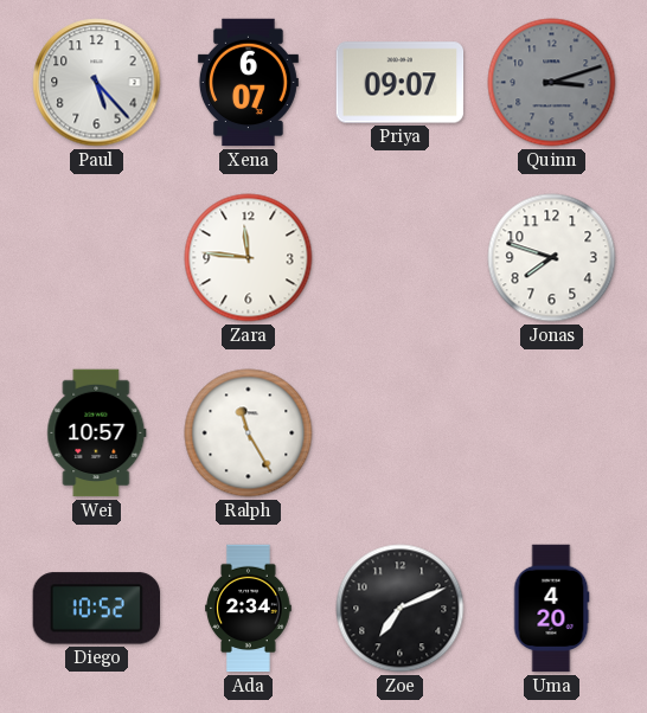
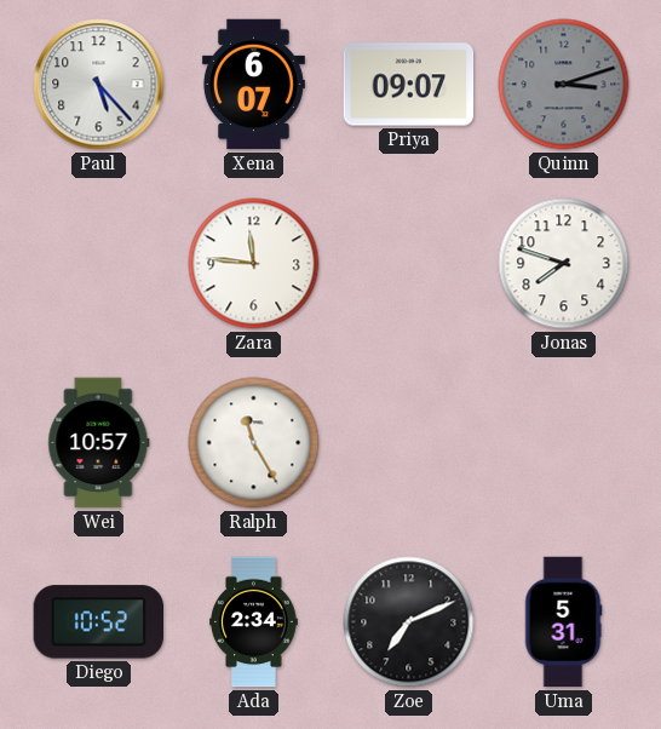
Uma: 4:20 -> 5:31
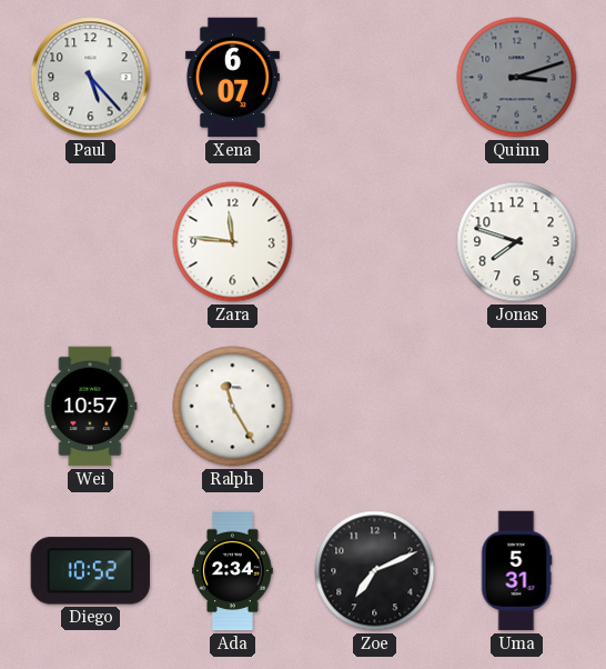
Priya: 09:07 -> none
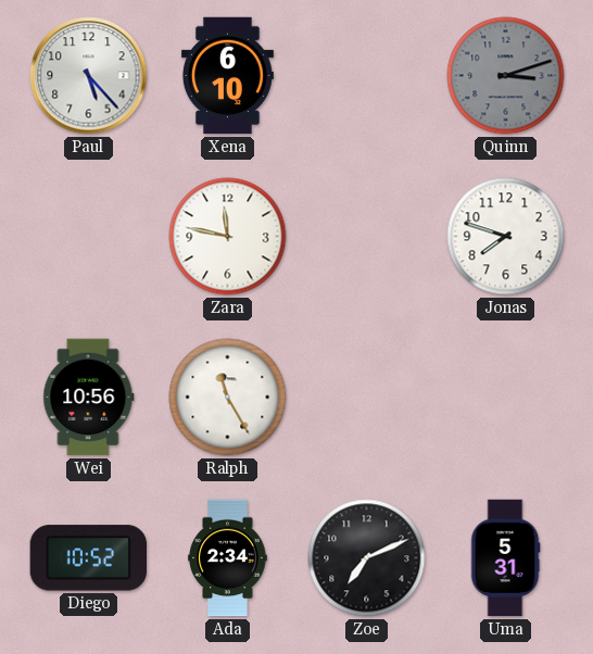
Xena: 6:07 -> 6:10
Zara: 11:46 -> 11:47
Wei: 10:57 -> 10:56
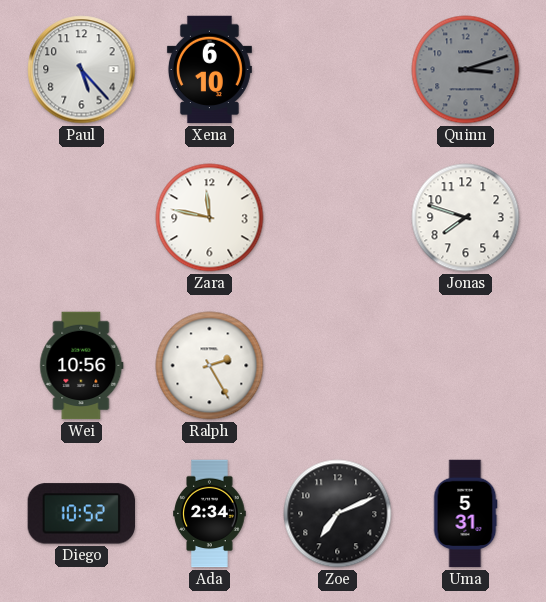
Ralph: 11:25 -> 2:25
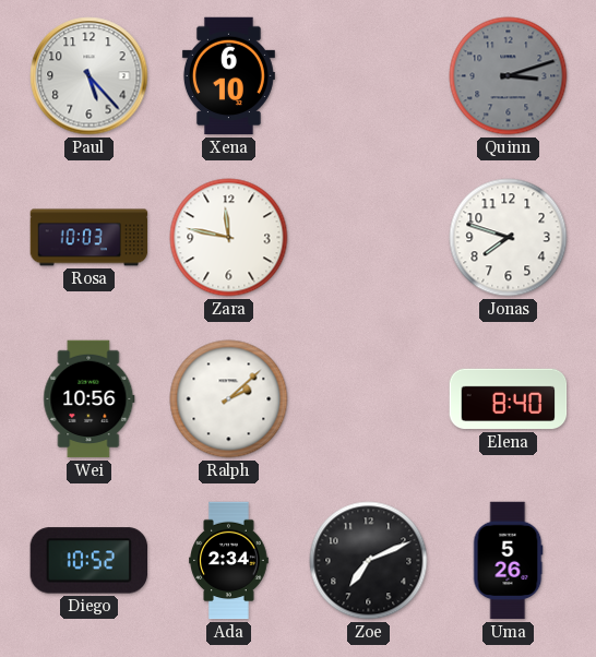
Rosa: none -> 10:03
Ralph: 2:25 -> 2:08
Elena: none -> 8:40
Uma: 5:31 -> 5:26
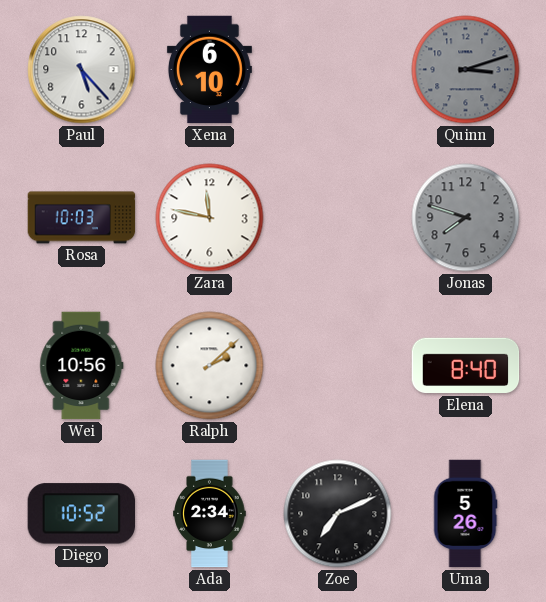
Jonas dial: white -> grey
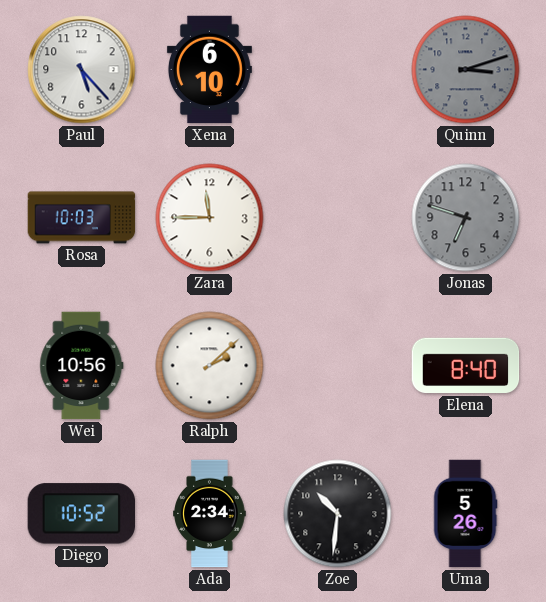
Zara: 11:47 -> 11:45
Jonas: 7:48 -> 6:48
Zoe: 7:11 -> 10:31
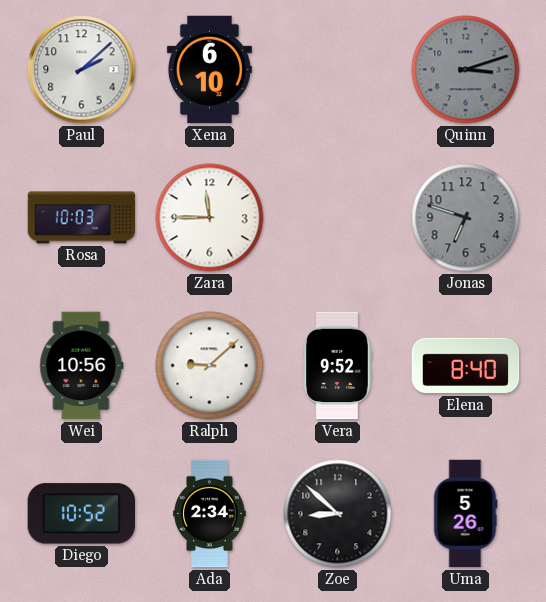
Paul: 5:23 -> 2:08
Ralph: 2:08 -> 9:08
Vera: none -> 9:52
Zoe: 10:31 -> 8:52
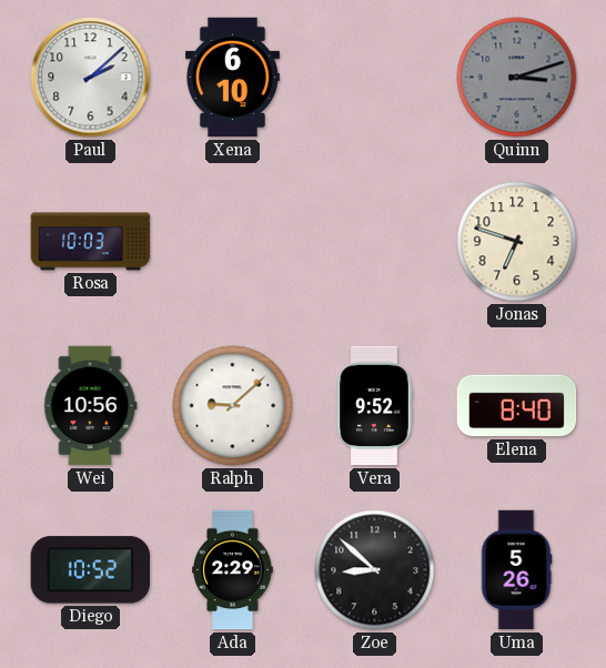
Zara: 11:45 -> none
Jonas dial: grey -> cream
Ada: 2:34 -> 2:29
